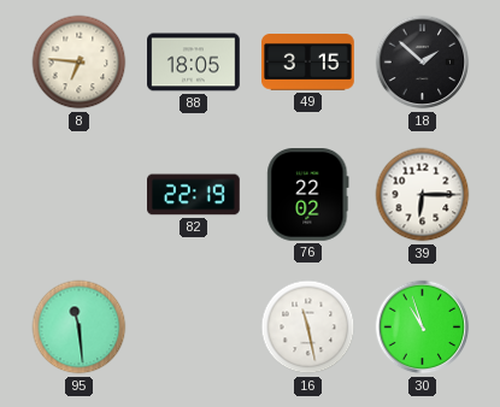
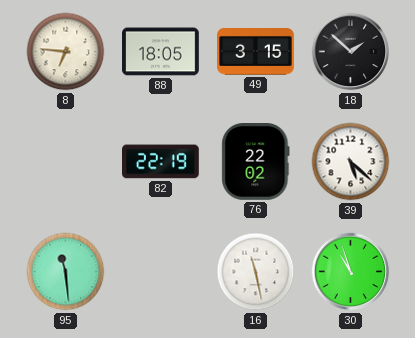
39: 6:15 -> 5:22
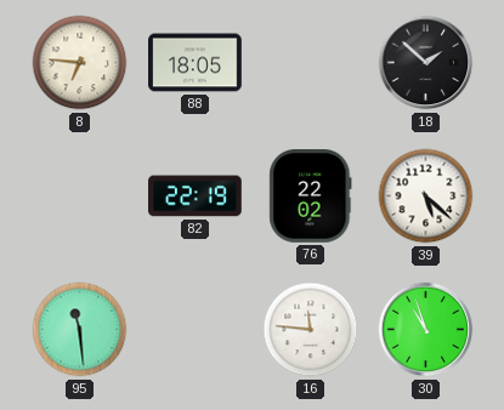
49: 3:15 -> none
16: 11:28 -> 11:46
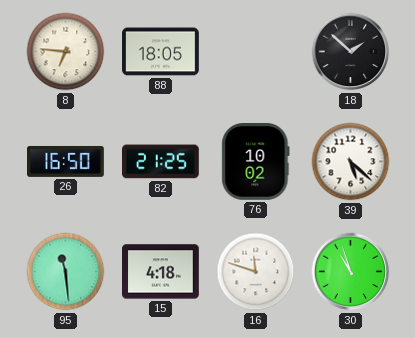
26: none -> 16:50
82: 22:19 -> 21:25
76: 22:02 -> 10:02
15: none -> 4:18
16: 11:46 -> 11:48
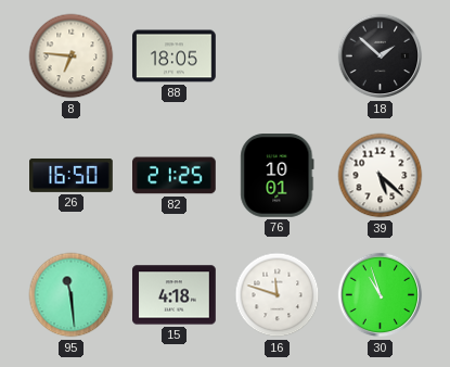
76: 10:02 -> 10:01
